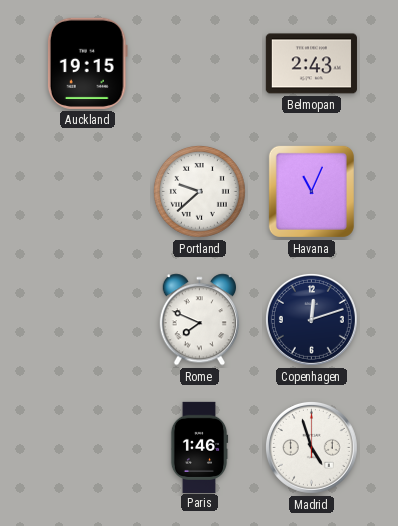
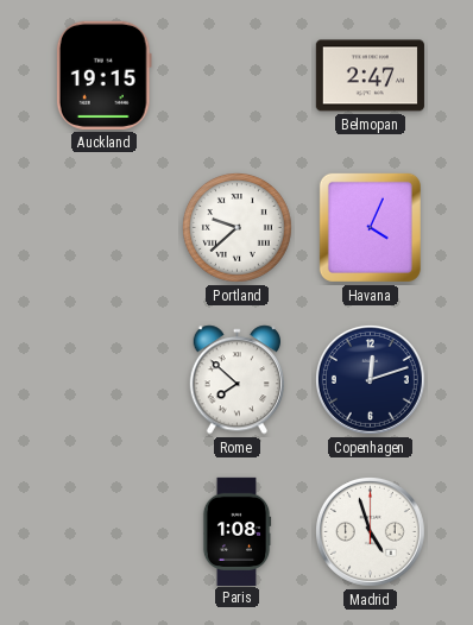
Belmopan: 2:43 -> 2:47
Havana: 11:04 -> 4:04
Rome: 7:49 -> 7:52
Paris: 1:46 -> 1:08
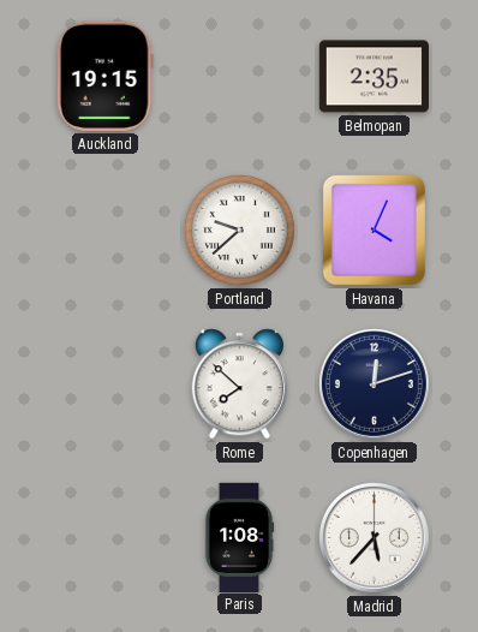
Belmopan: 2:47 -> 2:35
Madrid: 4:57 -> 5:37
